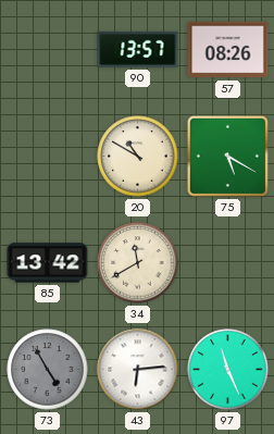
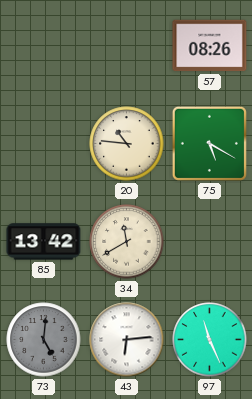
90: 13:57 -> none
20: 10:50 -> 10:46
73: 4:55 -> 5:01
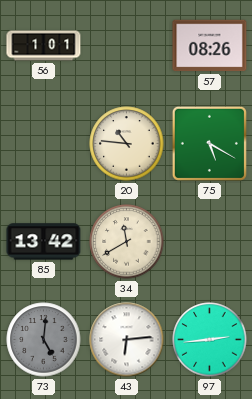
56: none -> 1:01
97: 11:26 -> 2:44
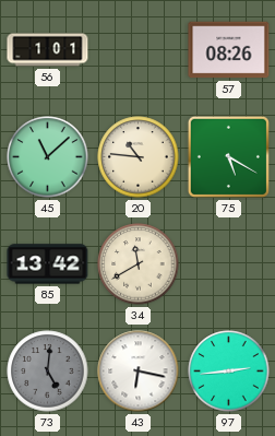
45: none -> 11:08
43: 6:14 -> 6:17
